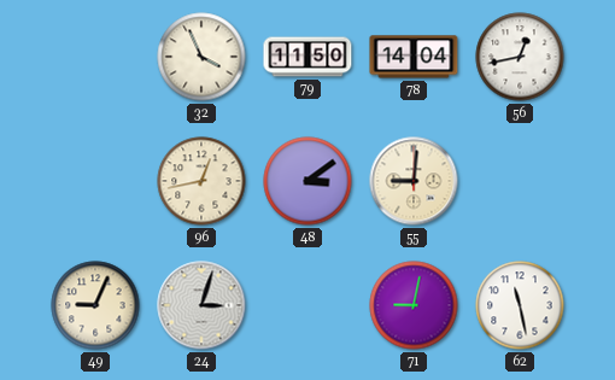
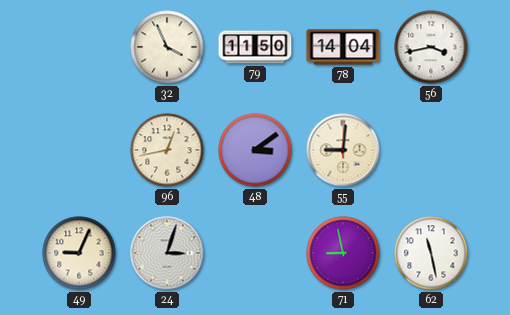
56: 12:43 -> 3:43
71: 9:02 -> 8:58
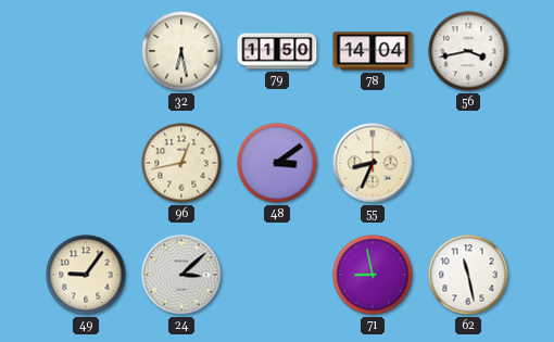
32: 3:56 -> 6:28
55: 9:01 -> 8:34
49: 9:04 -> 9:06
24: 3:03 -> 3:08
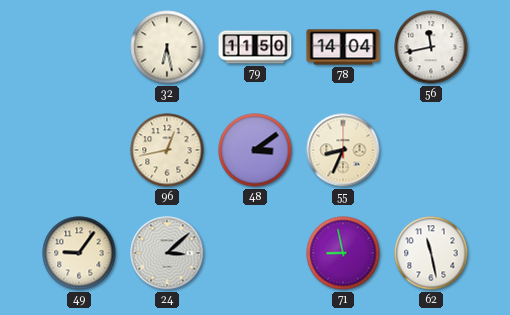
56: 3:43 -> 11:43
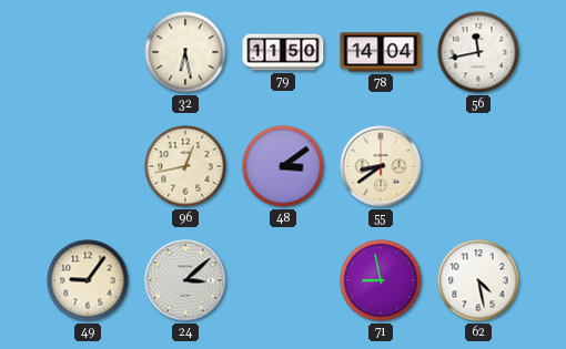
55: 8:34 -> 8:39
62: 11:28 -> 4:28
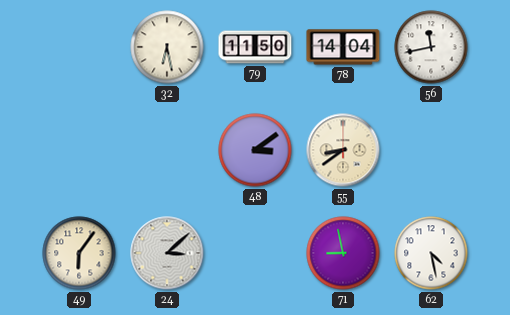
96: 12:43 -> none
49: 9:06 -> 6:06
